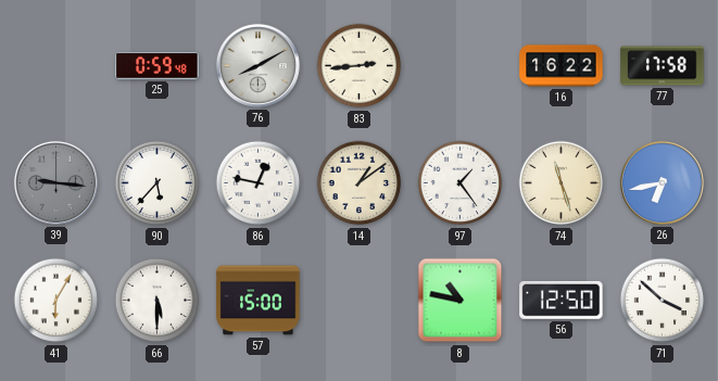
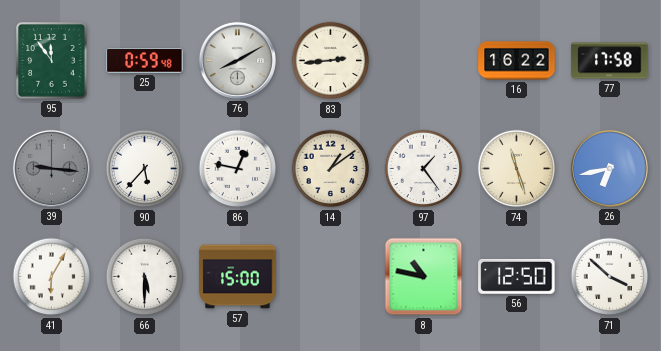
95: none -> 11:54
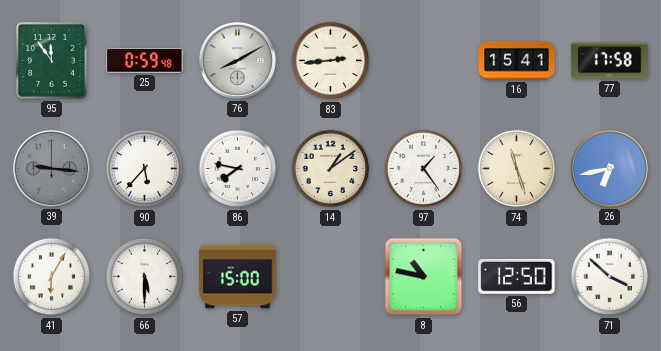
16: 16:22 -> 15:41
86: 12:47 -> 7:47
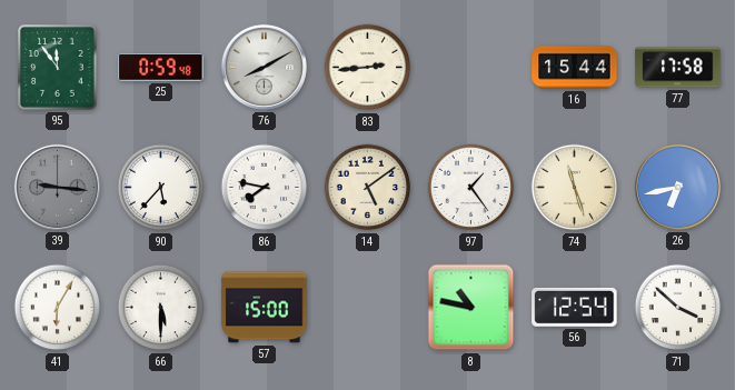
16: 15:41 -> 15:44
14: 1:09 -> 5:09
56: 12:50 -> 12:54
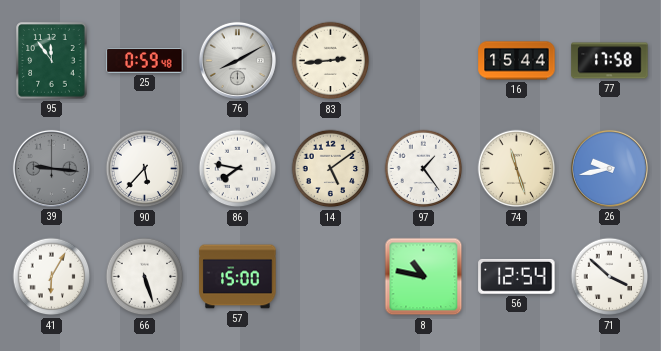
26: 6:43 -> 9:43
66: 5:30 -> 5:27
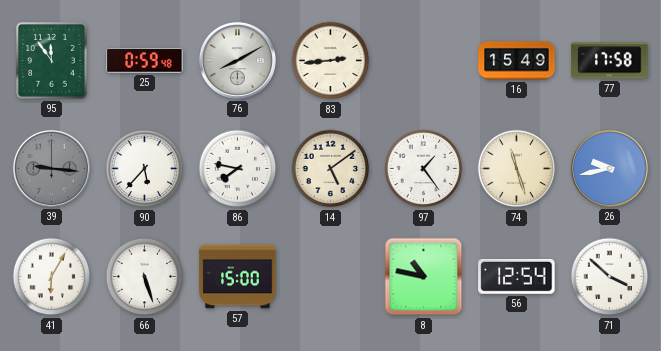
16: 15:44 -> 15:49
